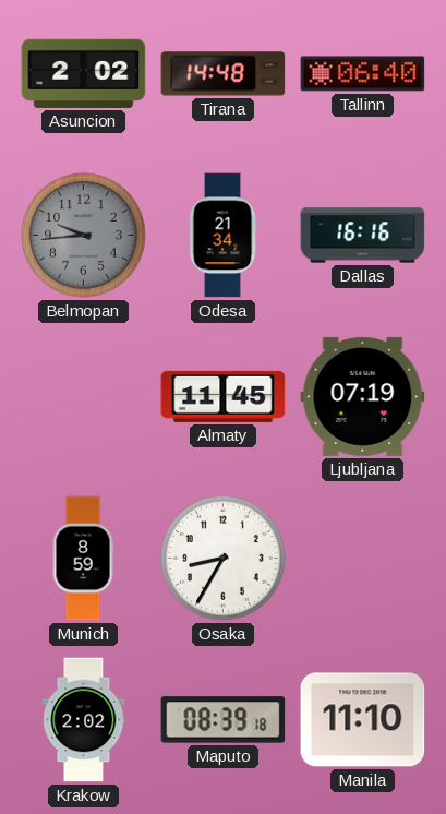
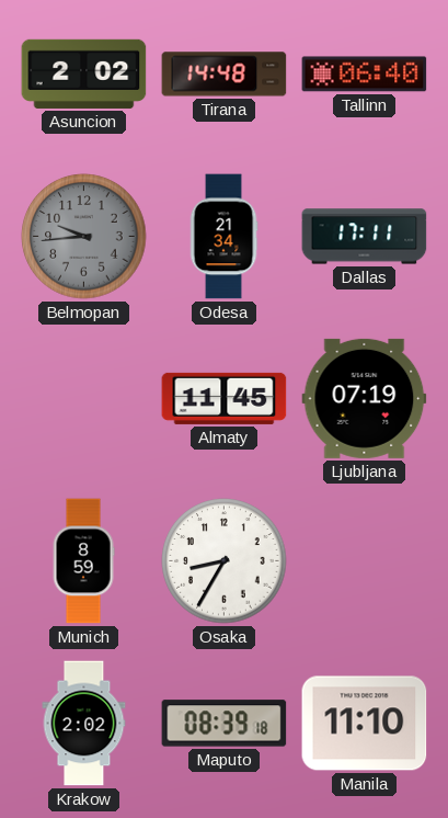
Dallas: 16:16 -> 17:11
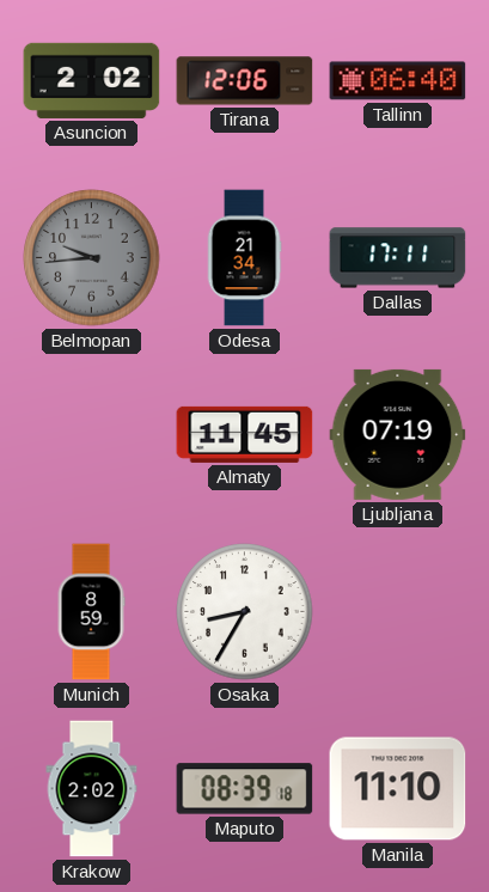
Tirana: 14:48 -> 12:06
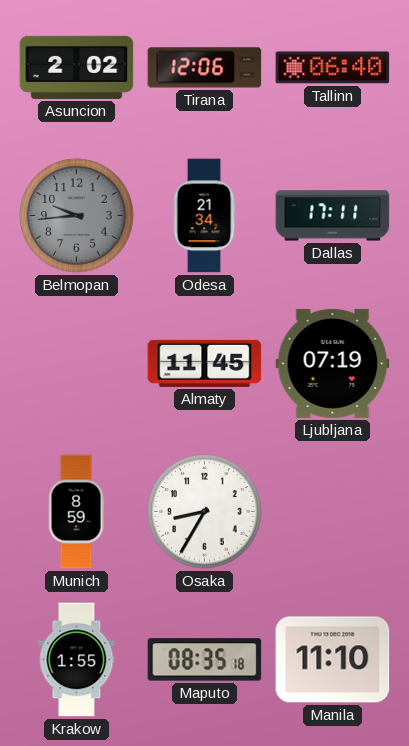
Krakow: 2:02 -> 1:55
Maputo: 08:39 -> 08:35
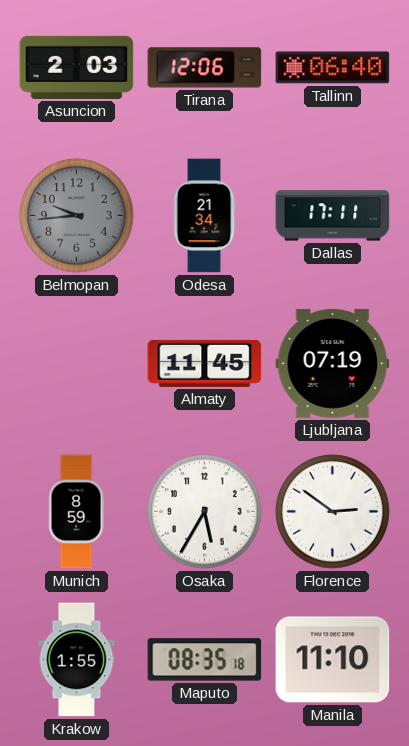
Asuncion: 2:02 -> 2:03
Osaka: 8:35 -> 5:35
Florence: none -> 2:51
